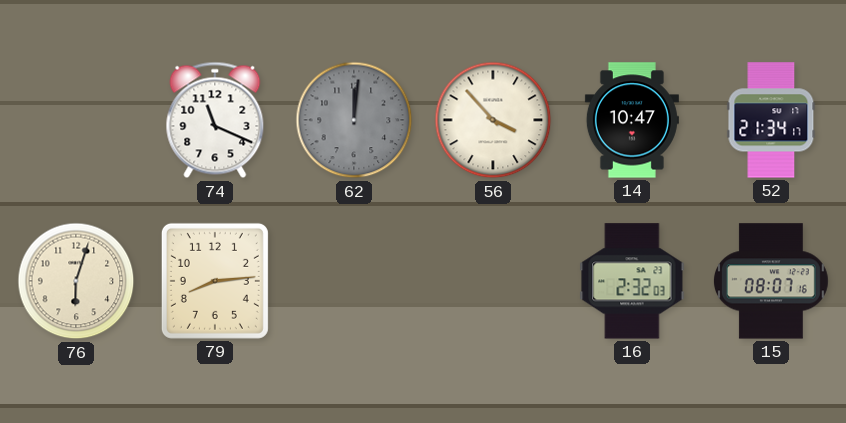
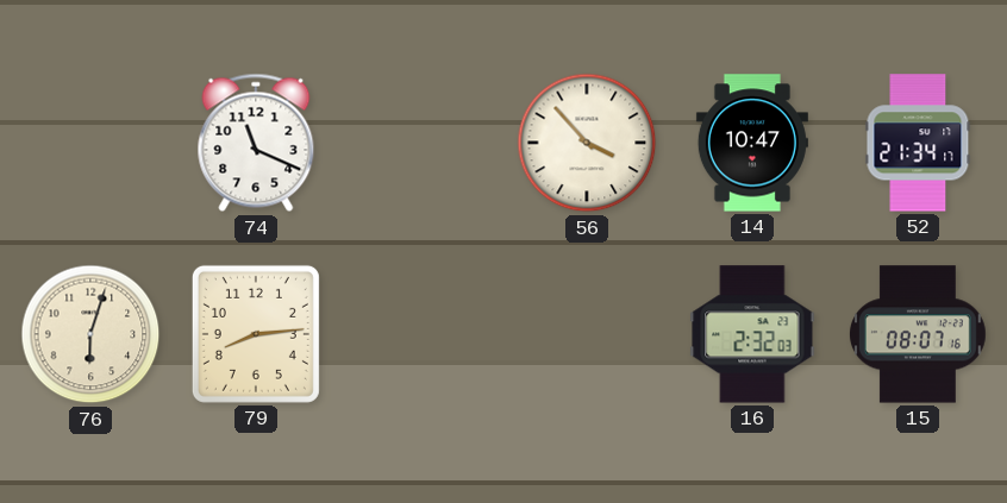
62: 12:01 -> none
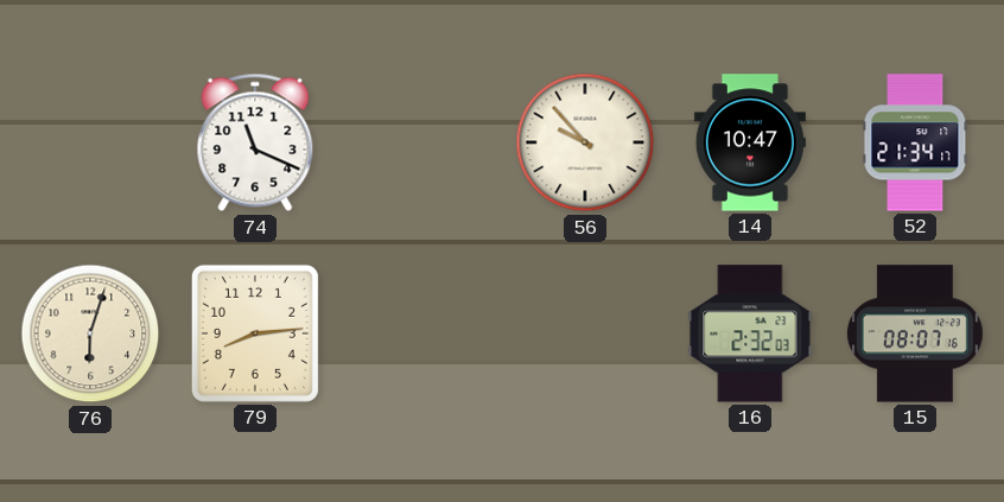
56: 3:53 -> 9:53
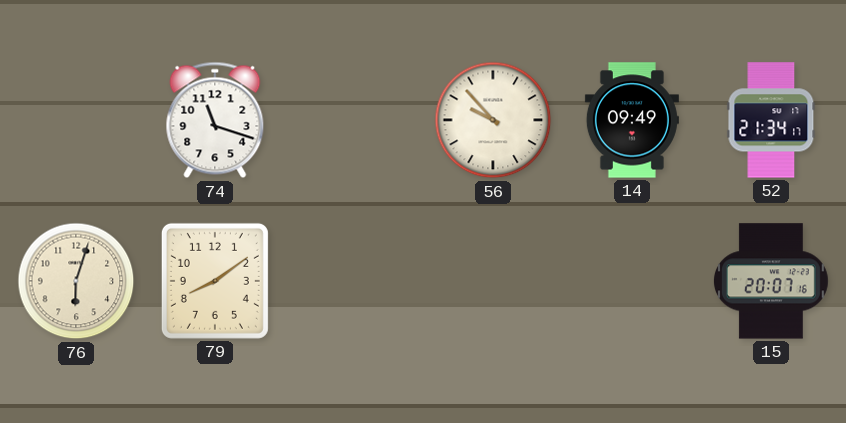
74: 11:19 -> 11:18
14: 10:47 -> 09:49
79: 8:14 -> 8:09
16: 2:32 -> none
15: 08:07 -> 20:07
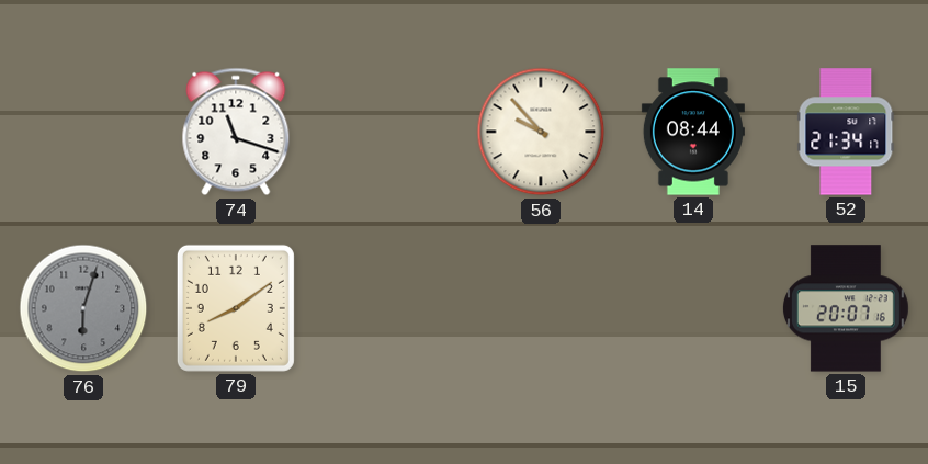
14: 09:49 -> 08:44
76 dial: cream -> grey
